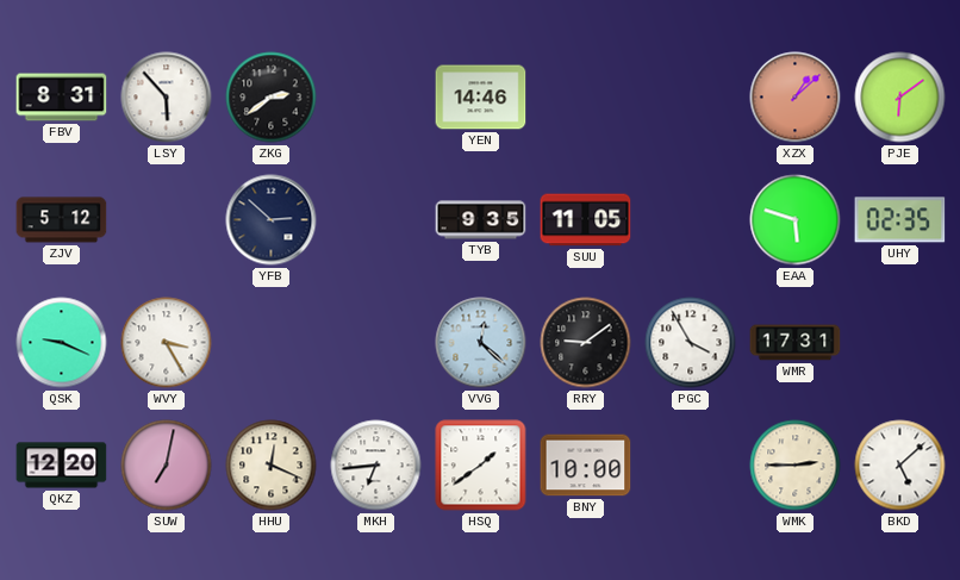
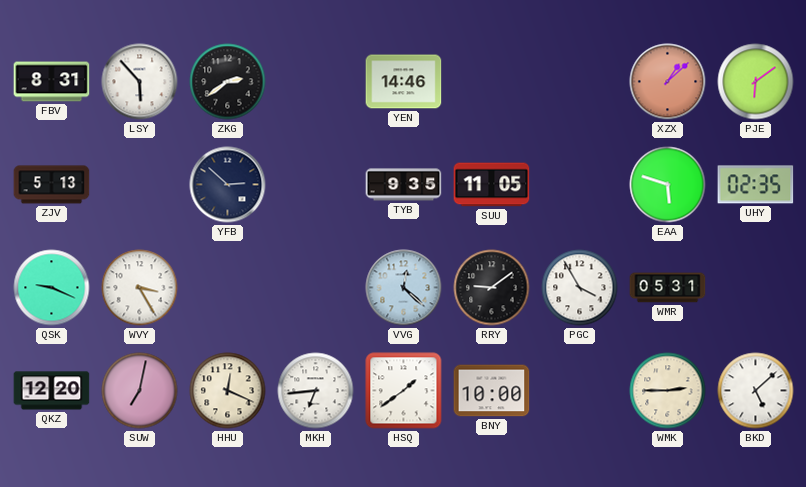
ZJV: 5:12 -> 5:13
WMR: 17:31 -> 05:31
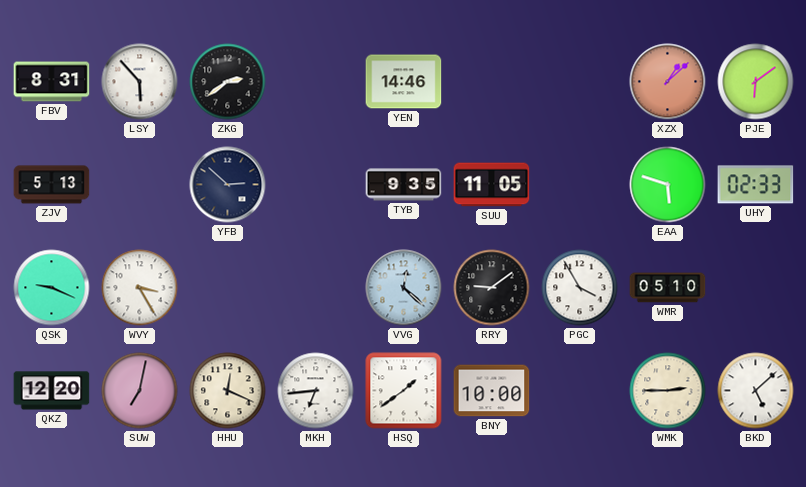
UHY: 02:35 -> 02:33
WMR: 05:31 -> 05:10
